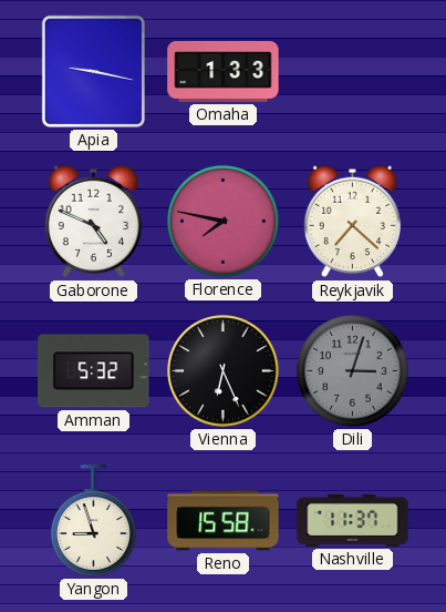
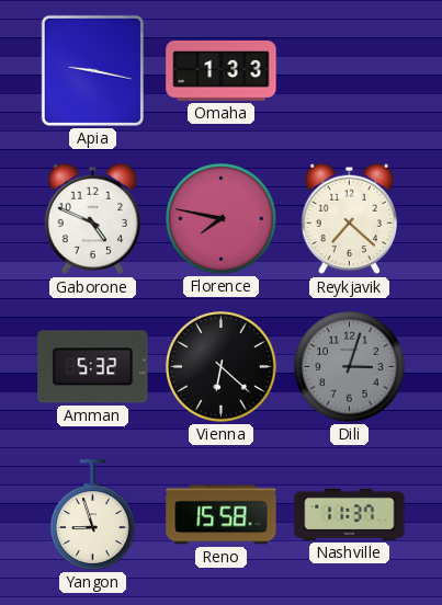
Vienna: 6:26 -> 6:22
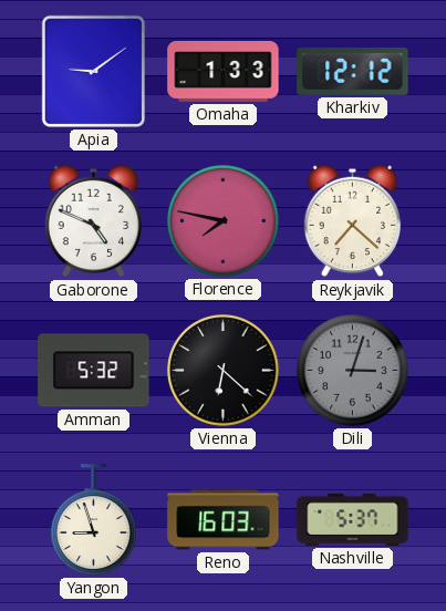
Apia: 9:17 -> 9:09
Kharkiv: none -> 12:12
Reno: 15:58 -> 16:03
Nashville: 11:37 -> 5:37
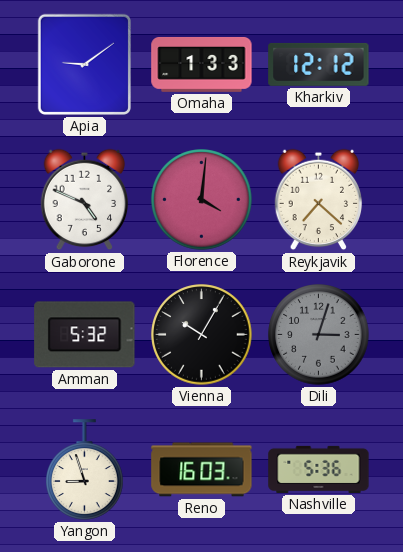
Florence: 7:47 -> 4:01
Vienna: 6:22 -> 10:05
Nashville: 5:37 -> 5:36
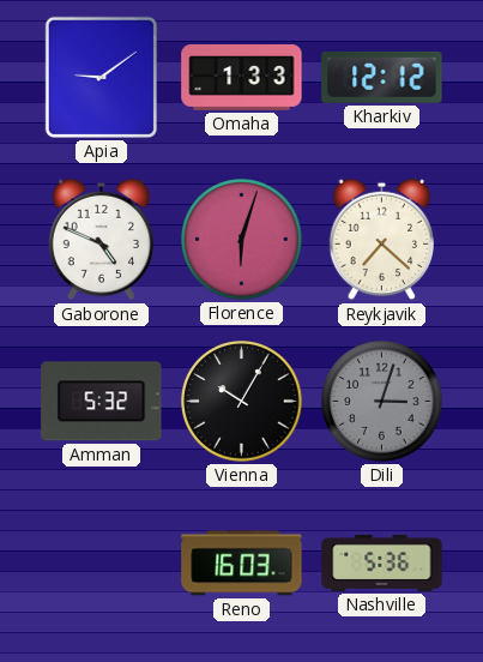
Florence: 4:01 -> 6:03
Yangon: 8:57 -> none
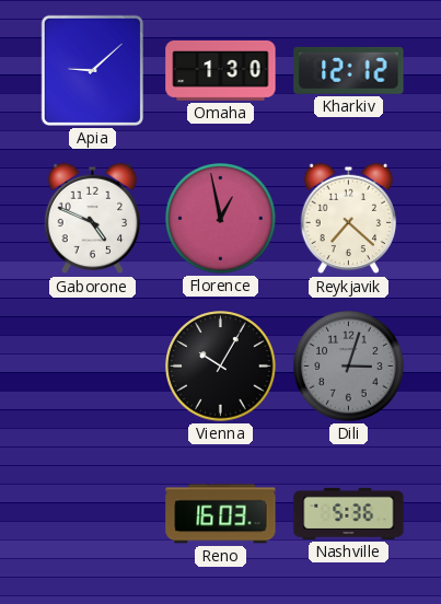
Apia: 9:09 -> 9:08
Omaha: 1:33 -> 1:30
Florence: 6:03 -> 12:58
Amman: 5:32 -> none
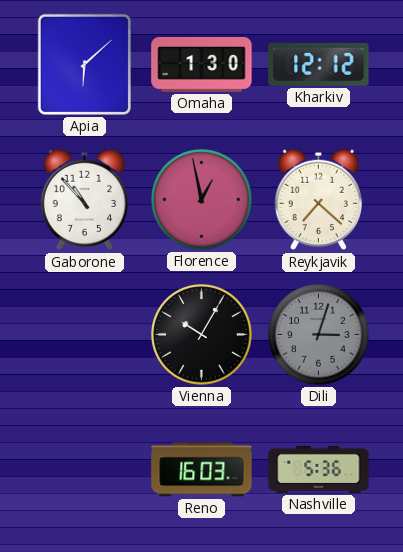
Apia: 9:08 -> 6:08
Gaborone: 4:49 -> 10:53
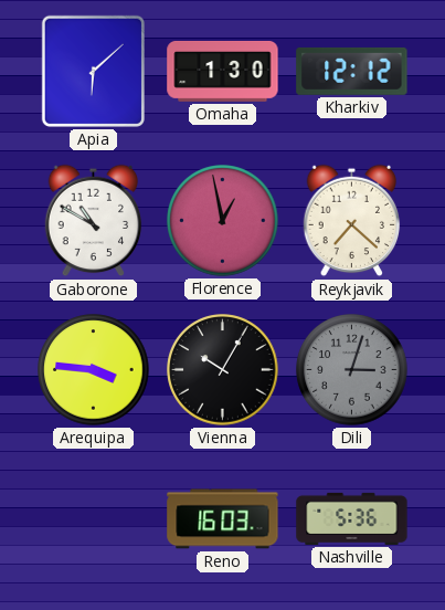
Gaborone: 10:53 -> 10:50
Arequipa: none -> 3:46
